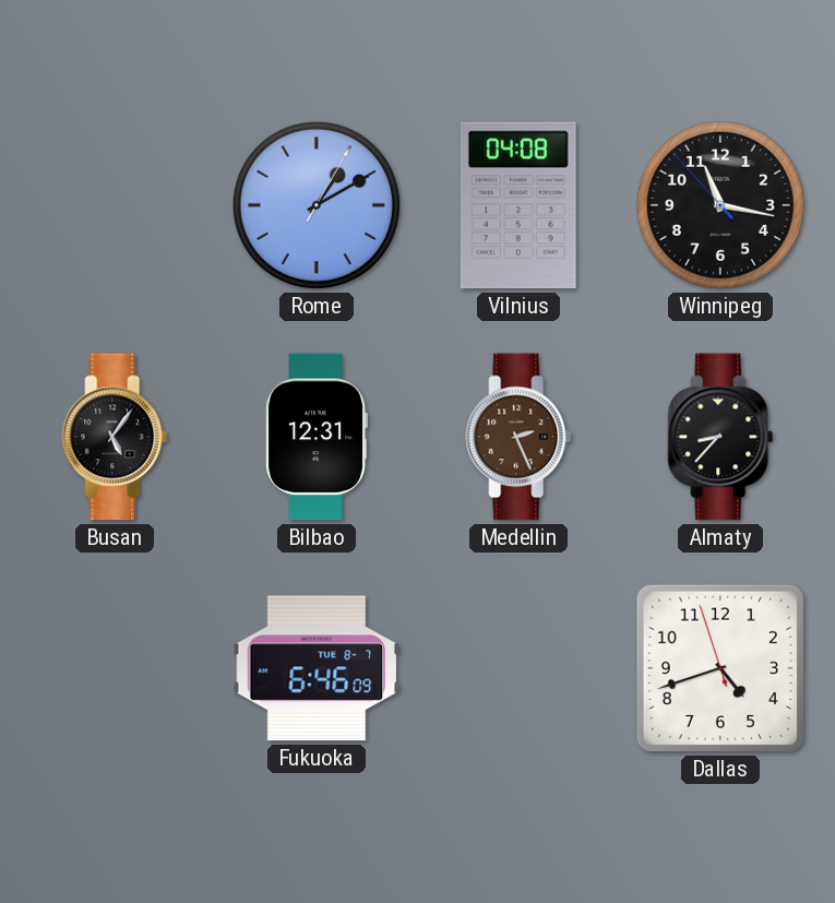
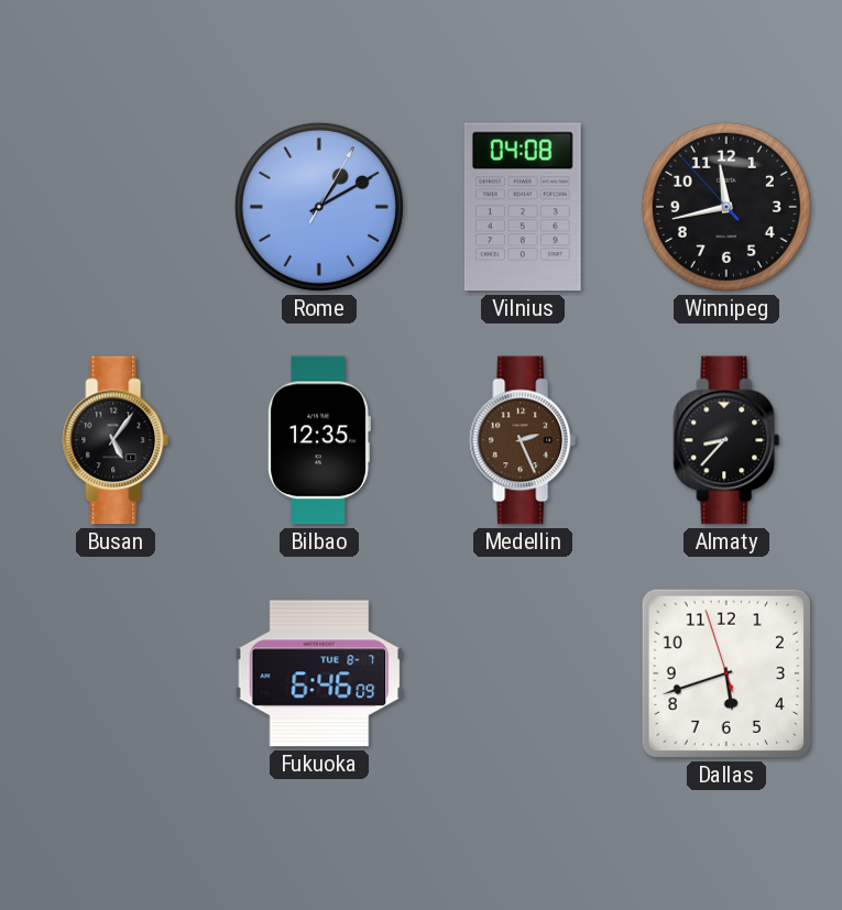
Winnipeg: 11:16 -> 11:42
Bilbao: 12:31 -> 12:35
Dallas: 4:41 -> 5:41
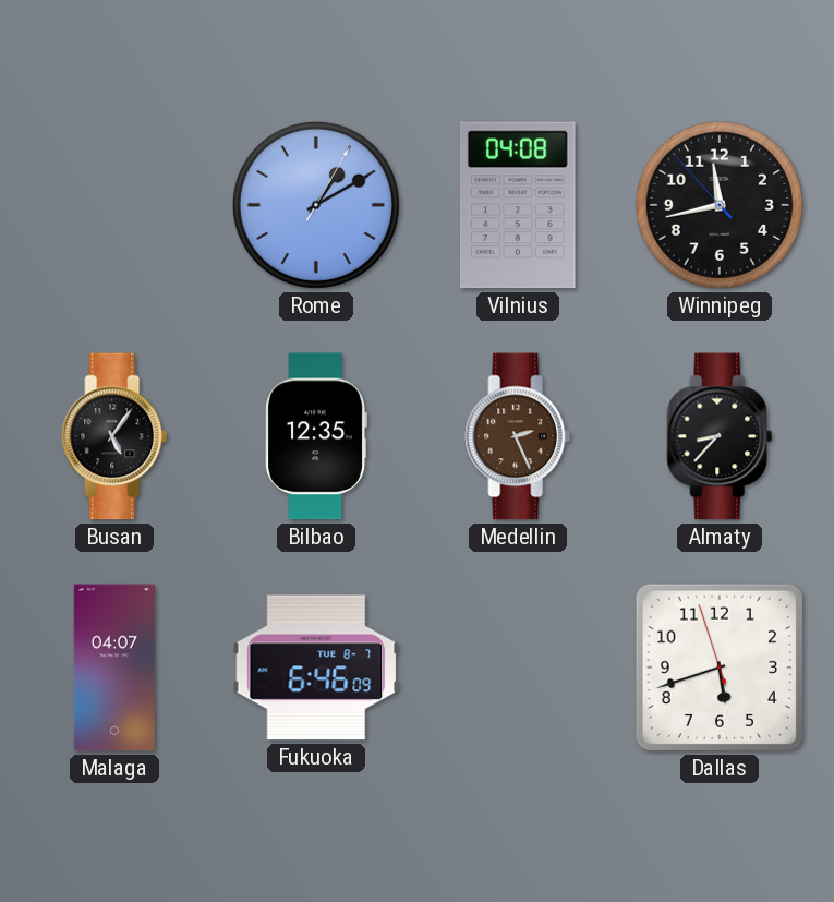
Malaga: none -> 04:07
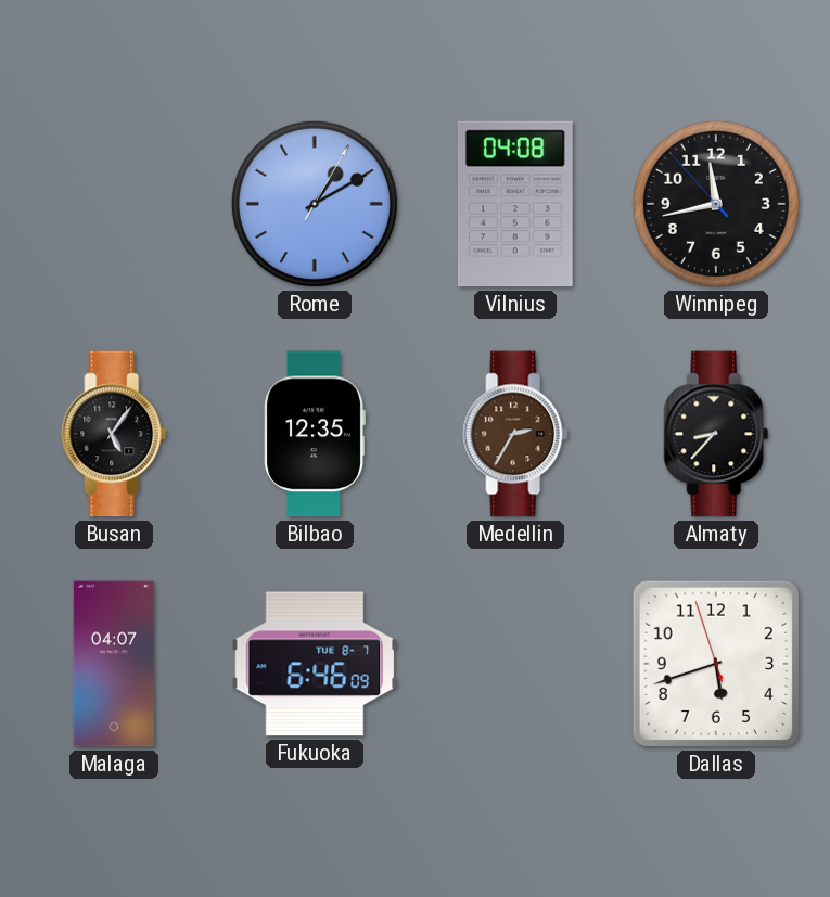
Medellin: 2:26 -> 2:35
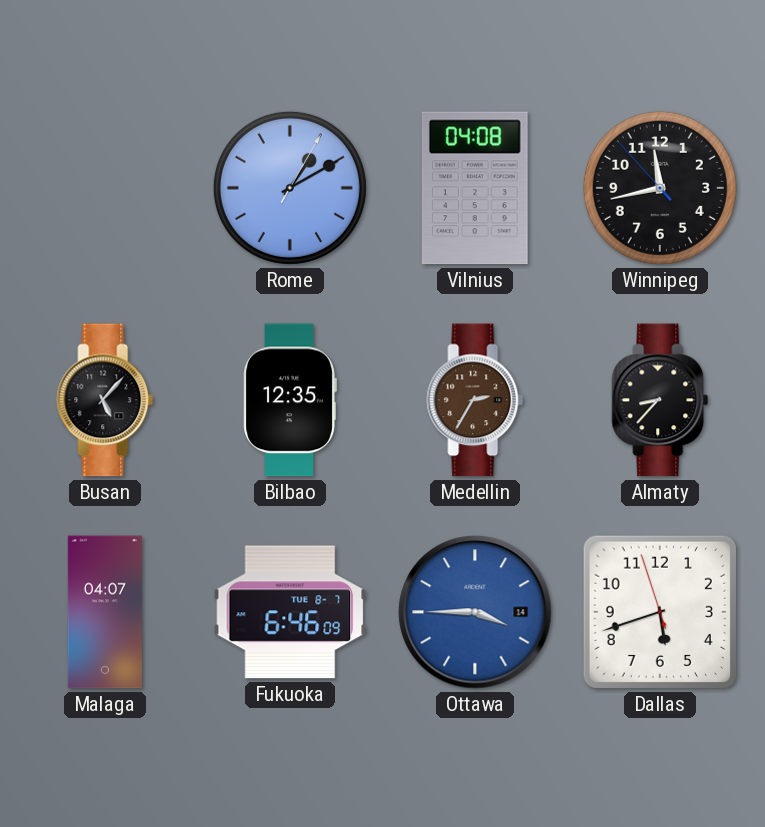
Busan: 5:06 -> 5:07
Ottawa: none -> 3:45
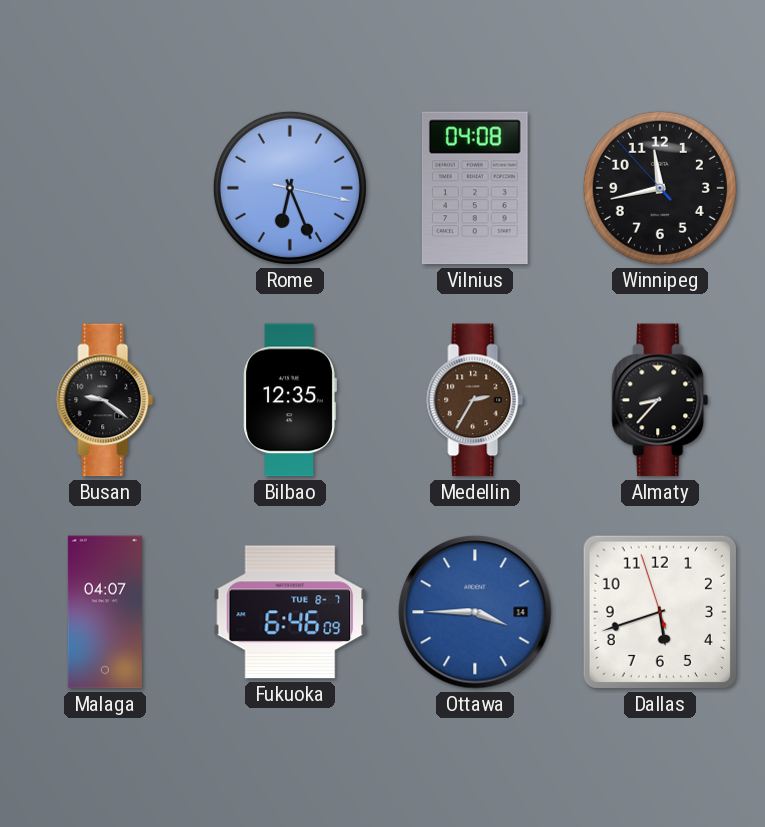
Rome: 1:10 -> 6:26
Busan: 5:07 -> 9:21
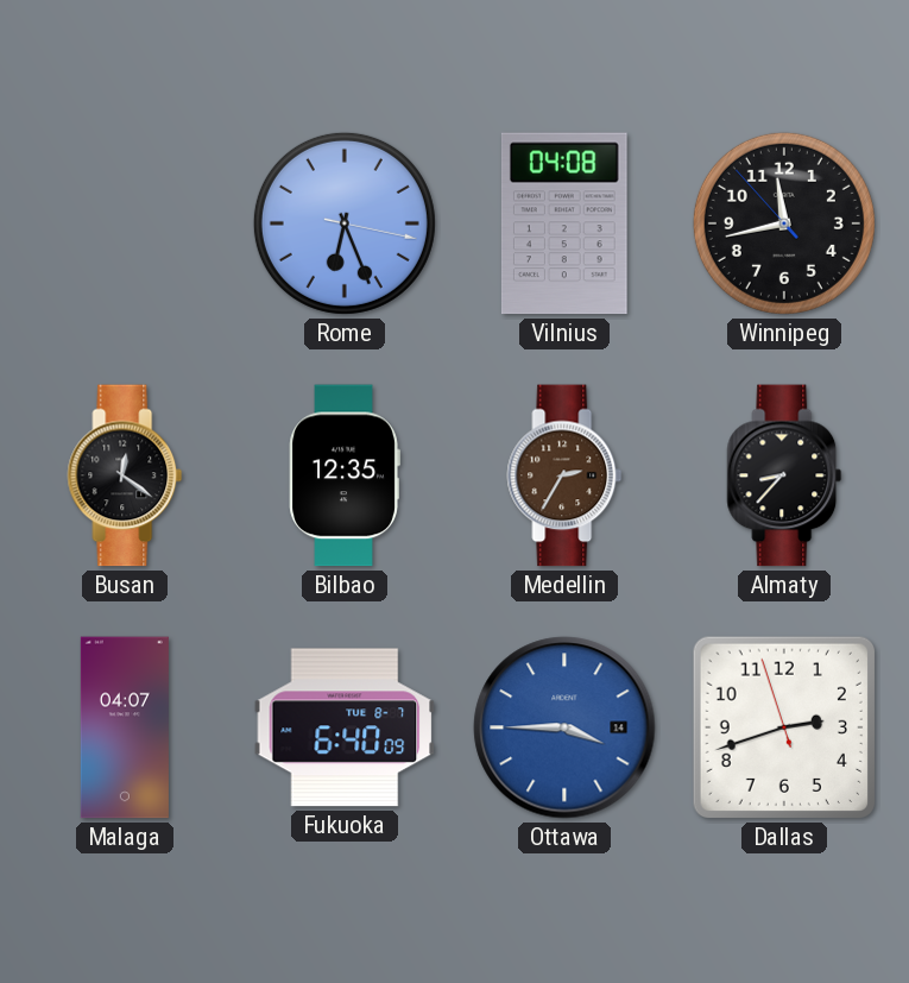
Busan: 9:21 -> 12:21
Fukuoka: 6:46 -> 6:40
Dallas: 5:41 -> 2:41
